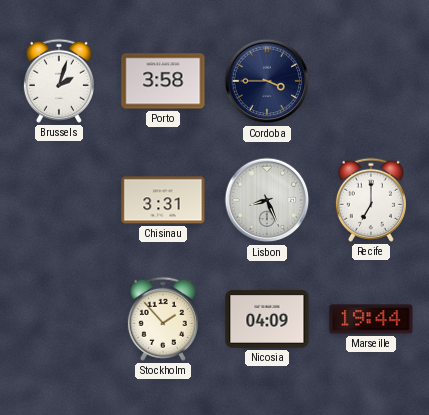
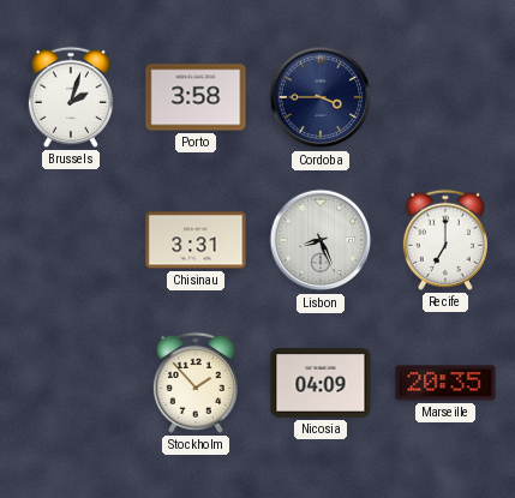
Marseille: 19:44 -> 20:35
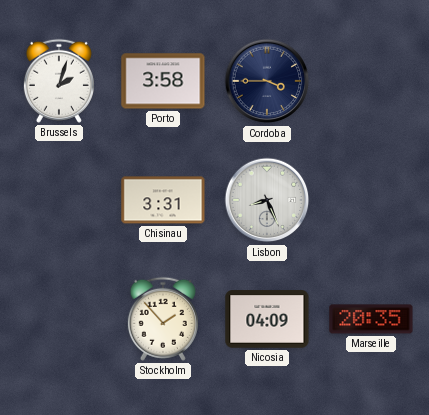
Recife: 7:00 -> none
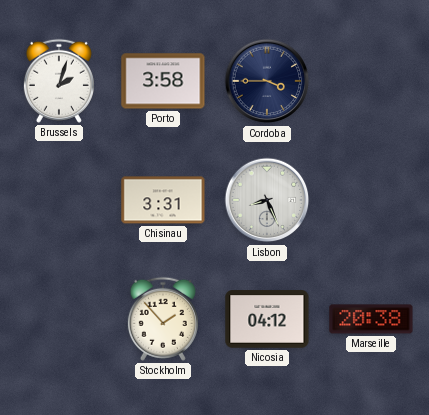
Nicosia: 04:09 -> 04:12
Marseille: 20:35 -> 20:38
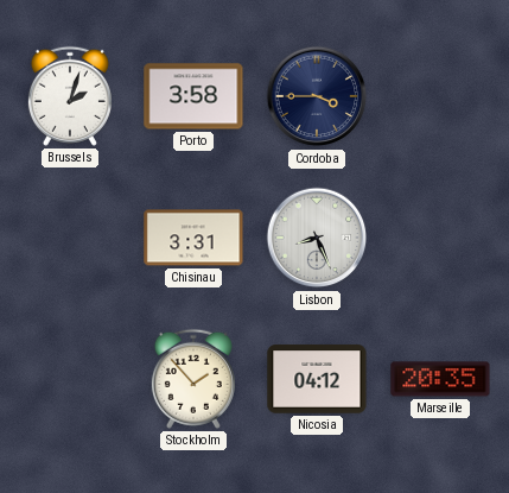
Marseille: 20:38 -> 20:35
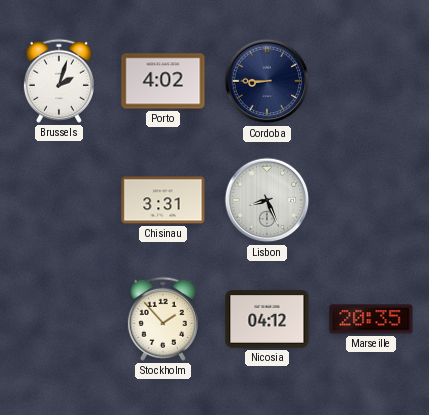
Porto: 3:58 -> 4:02
Cordoba: 3:45 -> 8:45
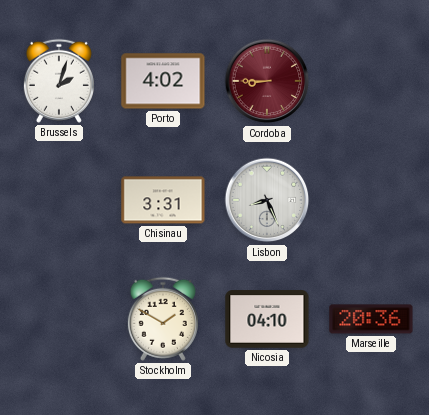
Cordoba dial: navy -> burgundy
Stockholm: 1:53 -> 1:50
Nicosia: 04:12 -> 04:10
Marseille: 20:35 -> 20:36
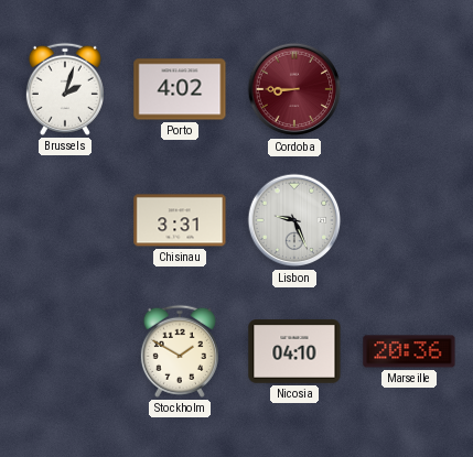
Lisbon: 8:26 -> 9:26
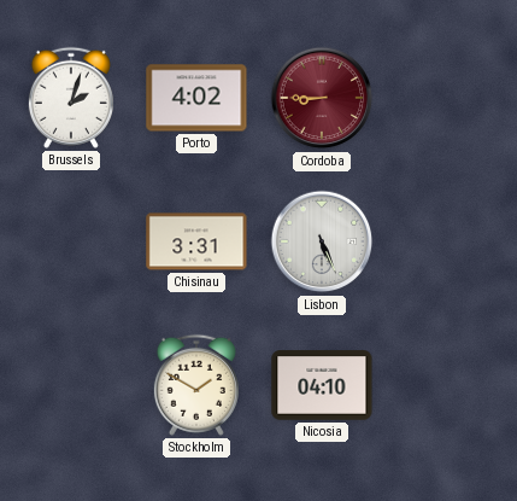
Lisbon: 9:26 -> 5:26
Marseille: 20:36 -> none
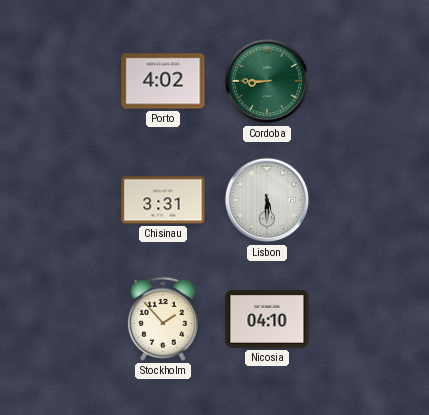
Brussels: 2:03 -> none
Cordoba dial: burgundy -> green
Lisbon: 5:26 -> 5:30
Stockholm: 1:50 -> 1:53
